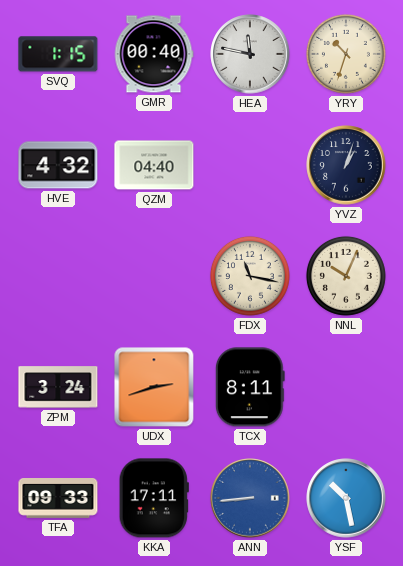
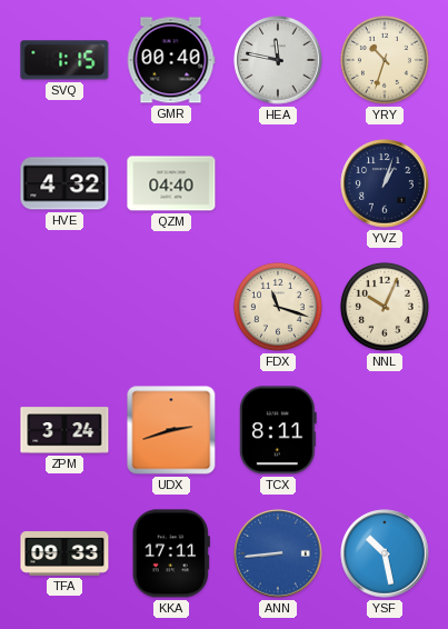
FDX: 11:17 -> 11:18
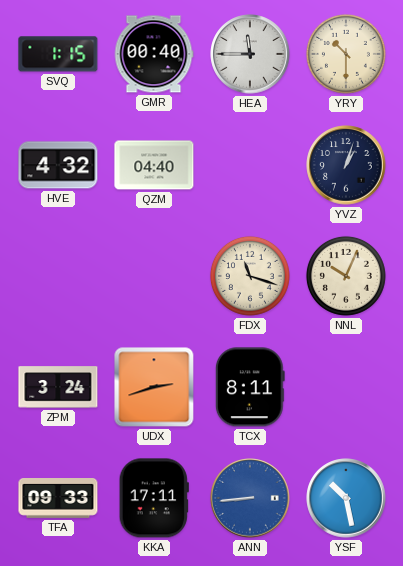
HEA: 11:47 -> 11:45
YRY: 10:33 -> 10:30
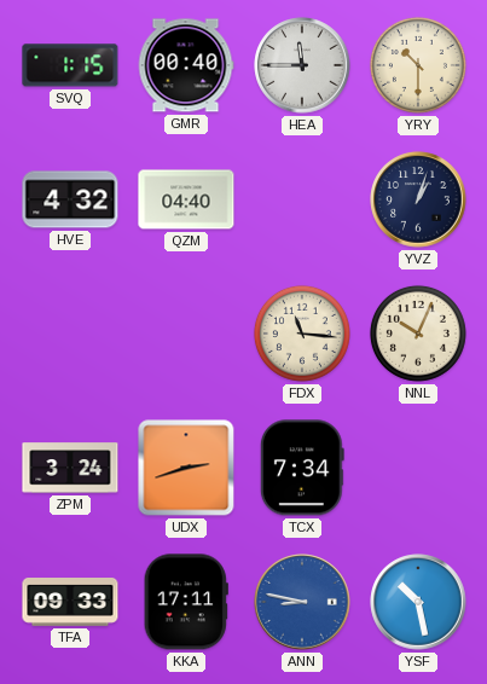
FDX: 11:18 -> 11:16
TCX: 8:11 -> 7:34
ANN: 8:44 -> 8:47
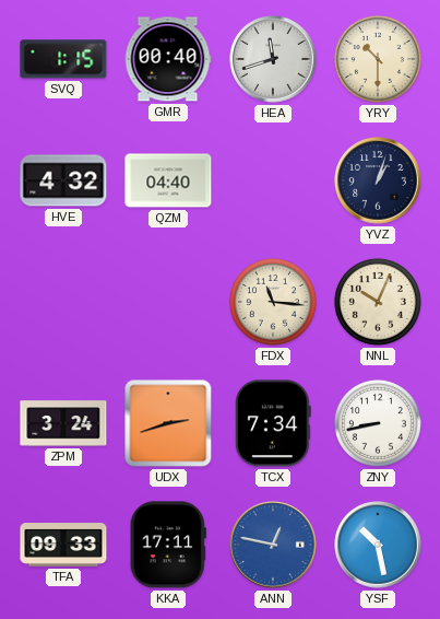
HEA: 11:45 -> 11:42
ZNY: none -> 8:43
ANN: 8:47 -> 12:47
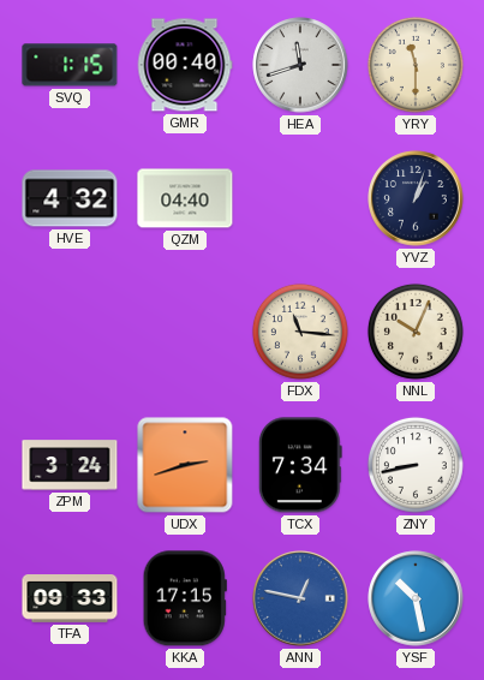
YRY: 10:30 -> 11:30
KKA: 17:11 -> 17:15
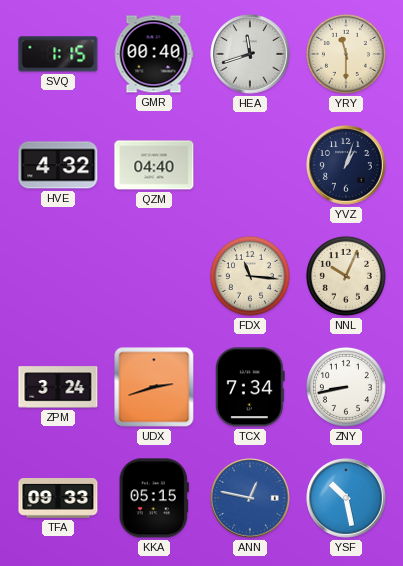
KKA: 17:15 -> 05:15
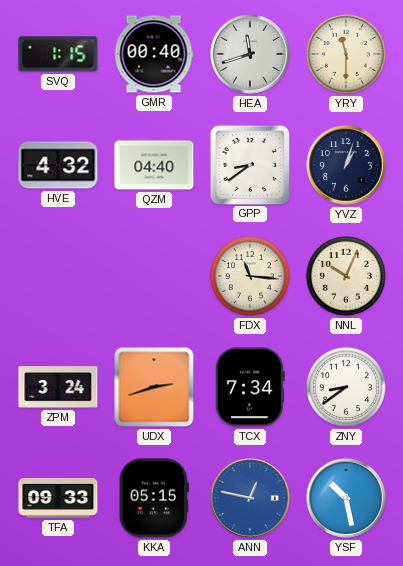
GPP: none -> 8:39
ZNY: 8:43 -> 8:39
